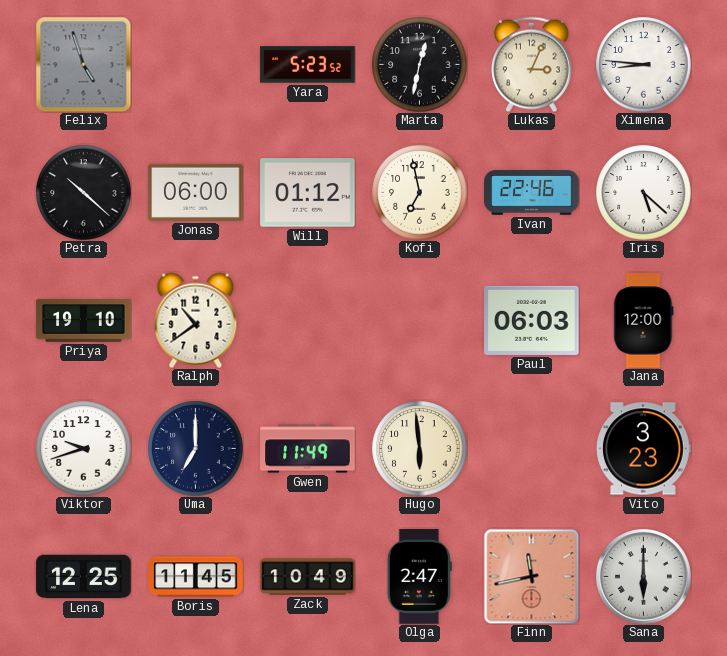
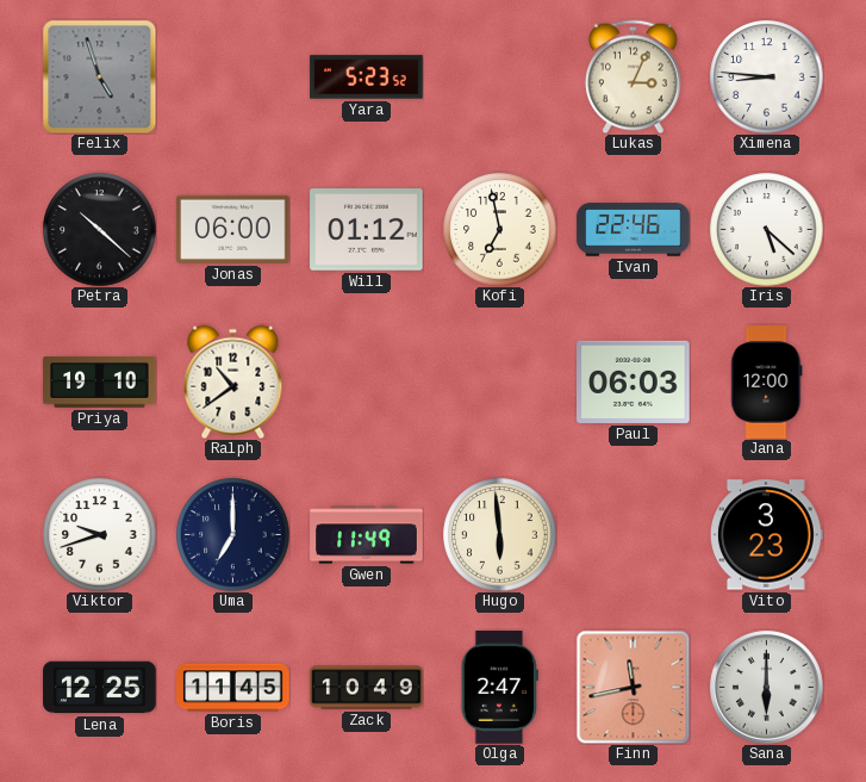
Marta: 12:32 -> none
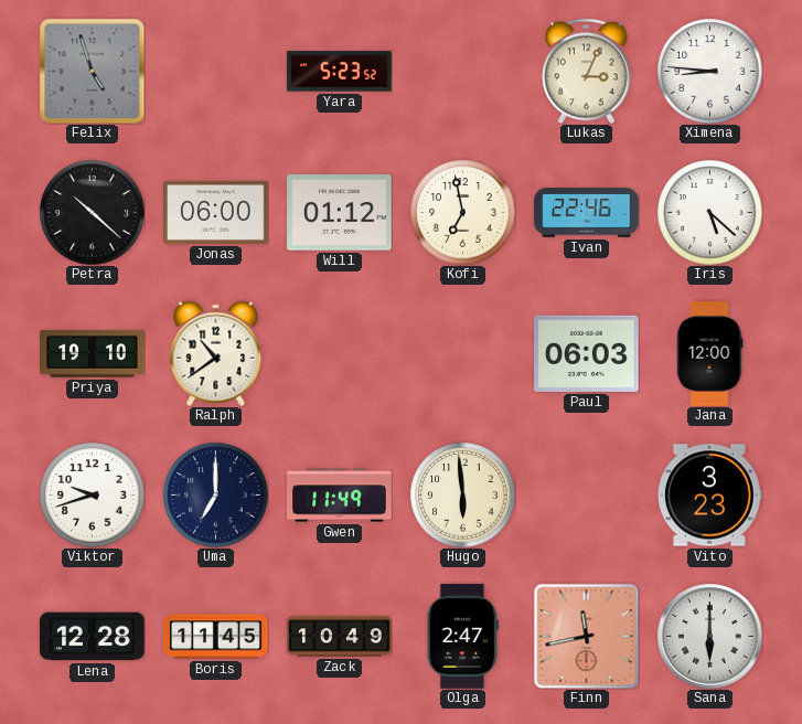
Lena: 12:25 -> 12:28
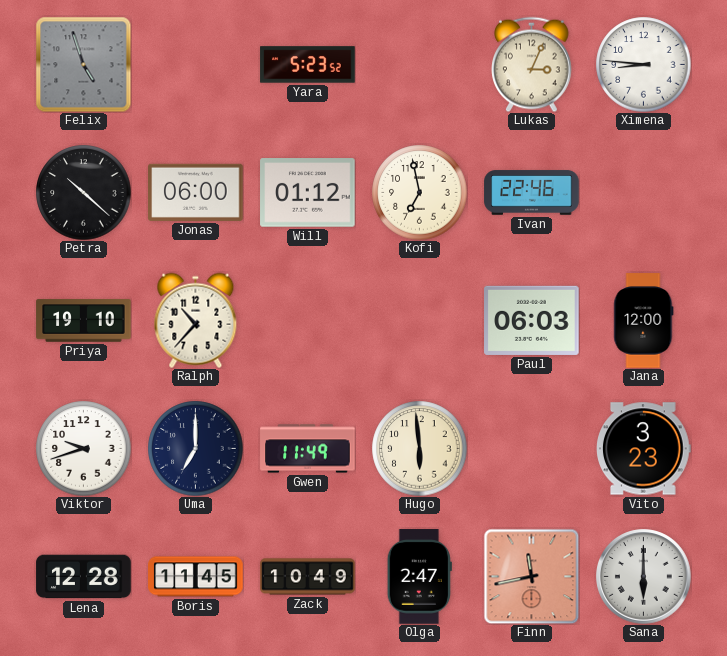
Iris: 5:22 -> none
Ralph: 10:39 -> 10:37
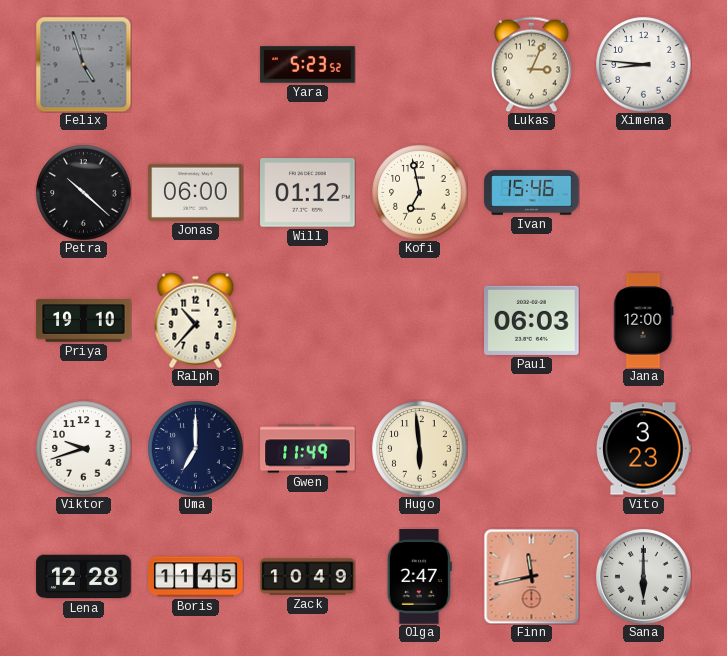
Ivan: 22:46 -> 15:46
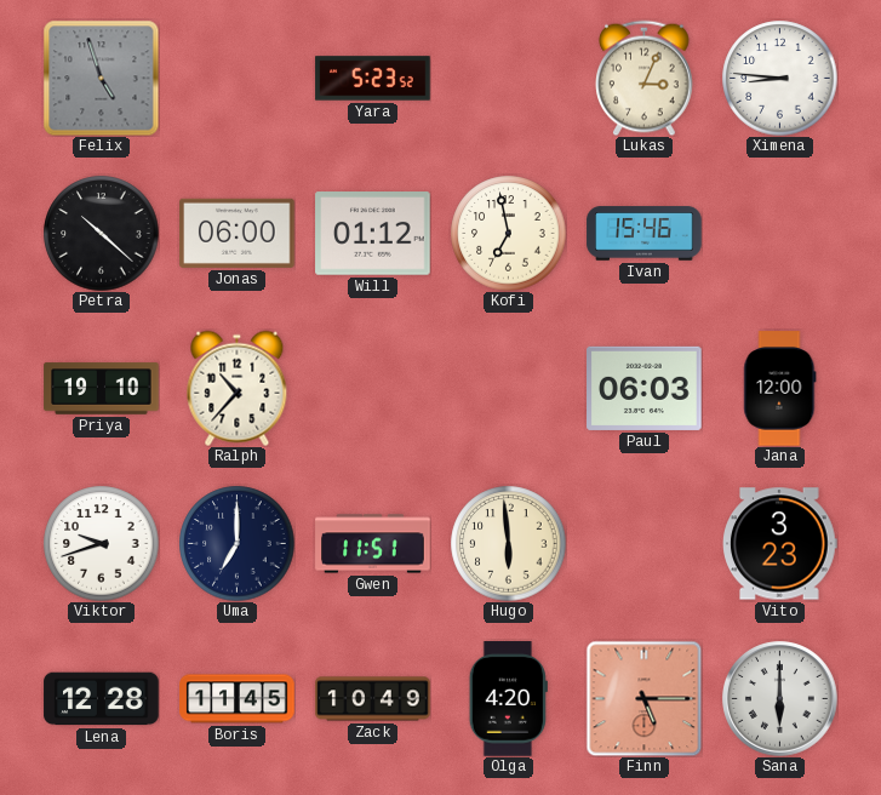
Gwen: 11:49 -> 11:51
Olga: 2:47 -> 4:20
Finn: 11:43 -> 5:15
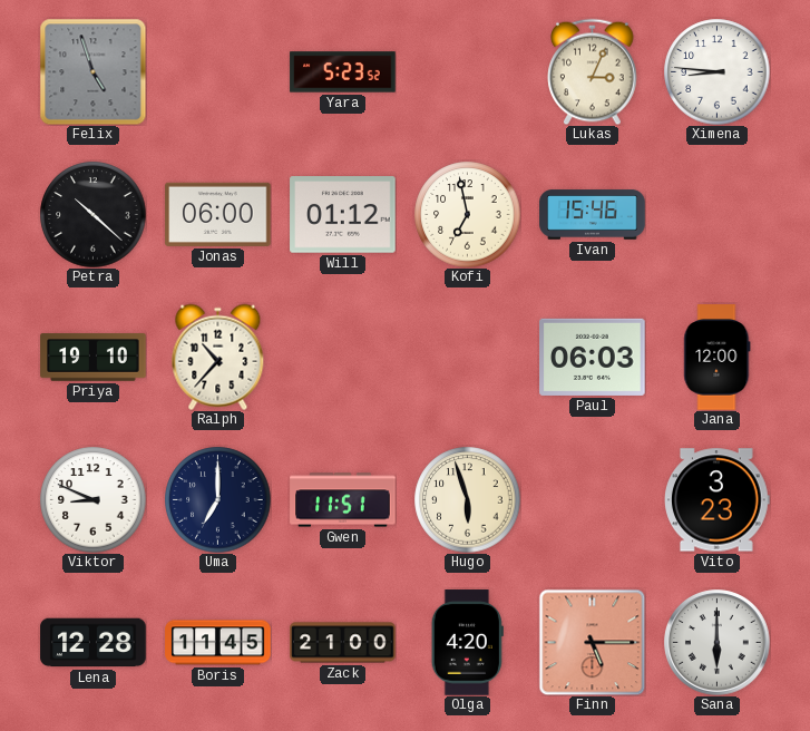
Viktor: 9:42 -> 8:49
Hugo: 5:59 -> 5:57
Zack: 10:49 -> 21:00
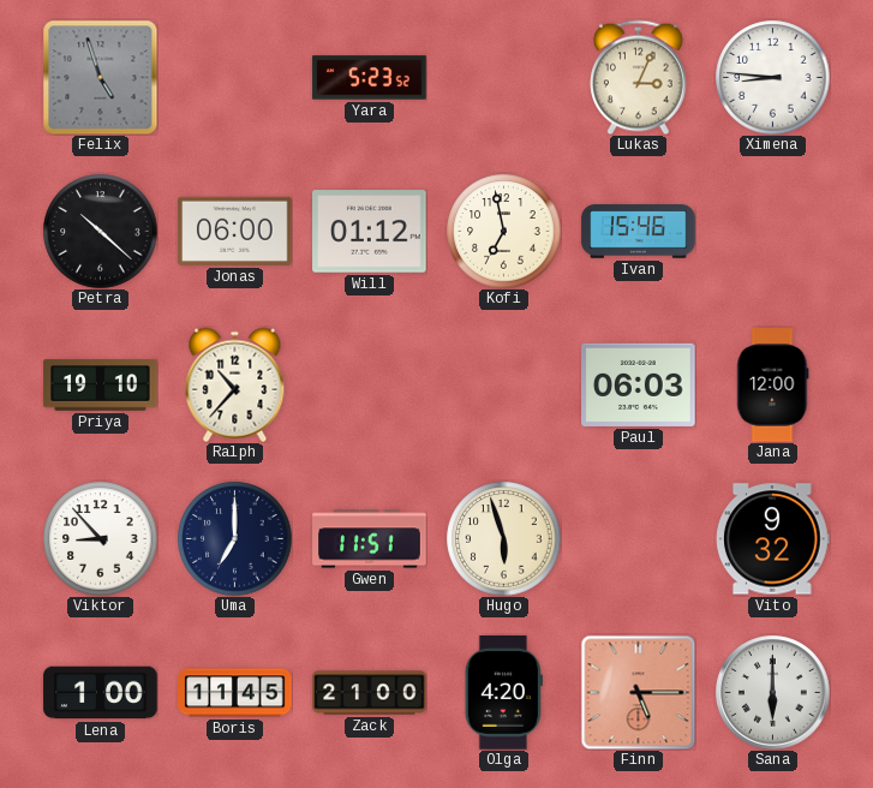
Viktor: 8:49 -> 8:53
Vito: 3:23 -> 9:32
Lena: 12:28 -> 1:00
